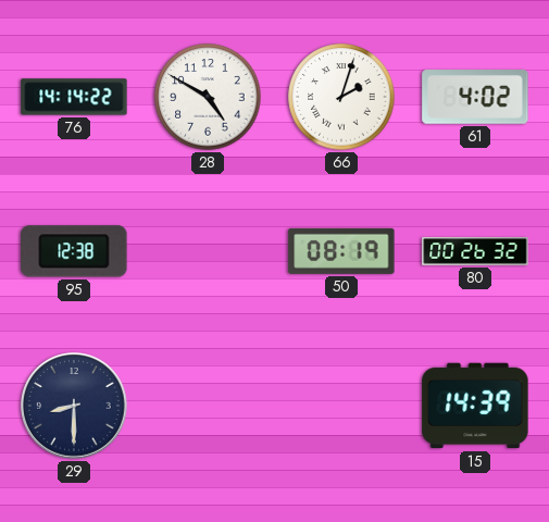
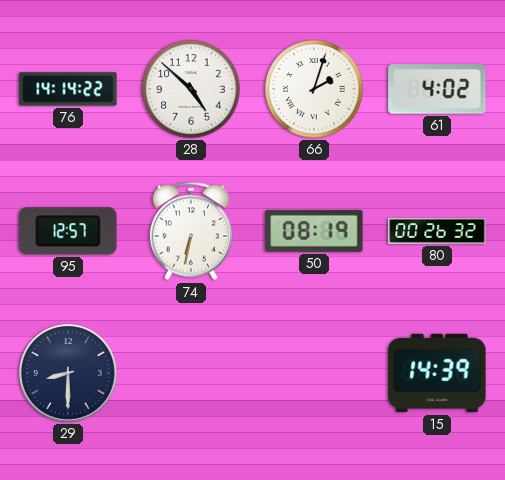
28: 4:50 -> 4:52
95: 12:38 -> 12:57
74: none -> 6:32
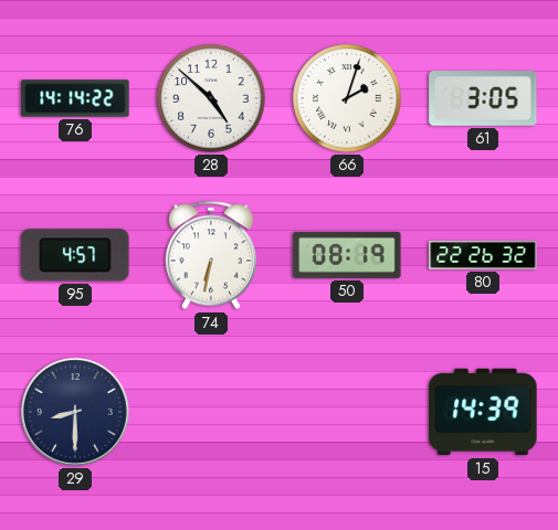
61: 4:02 -> 3:05
95: 12:57 -> 4:57
80: 00:26 -> 22:26
